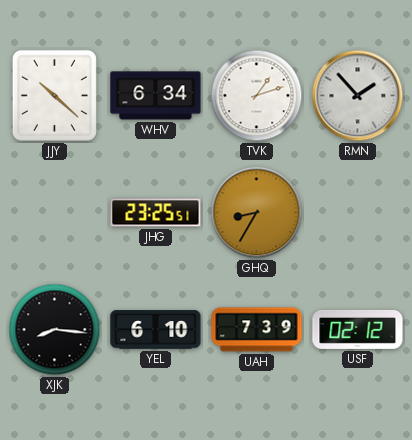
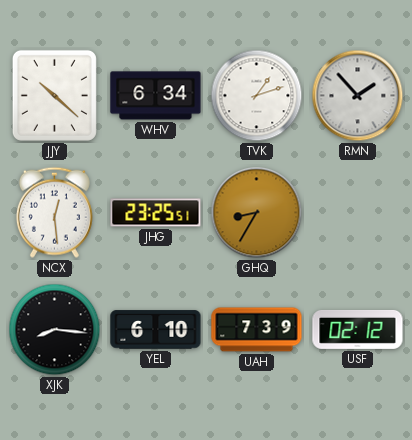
NCX: none -> 12:29
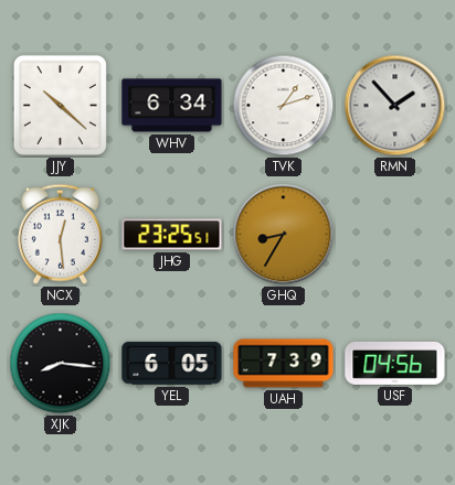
YEL: 6:10 -> 6:05
USF: 02:12 -> 04:56
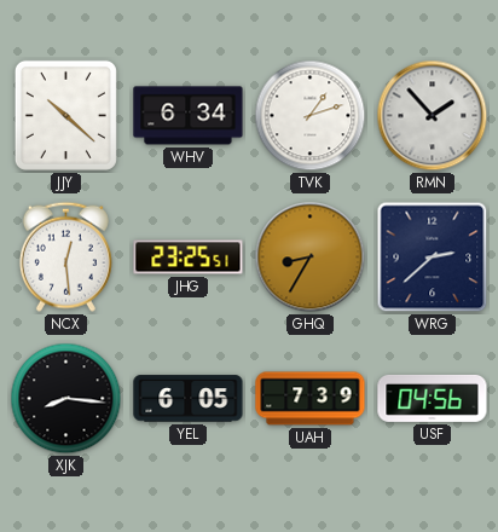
WRG: none -> 2:38
